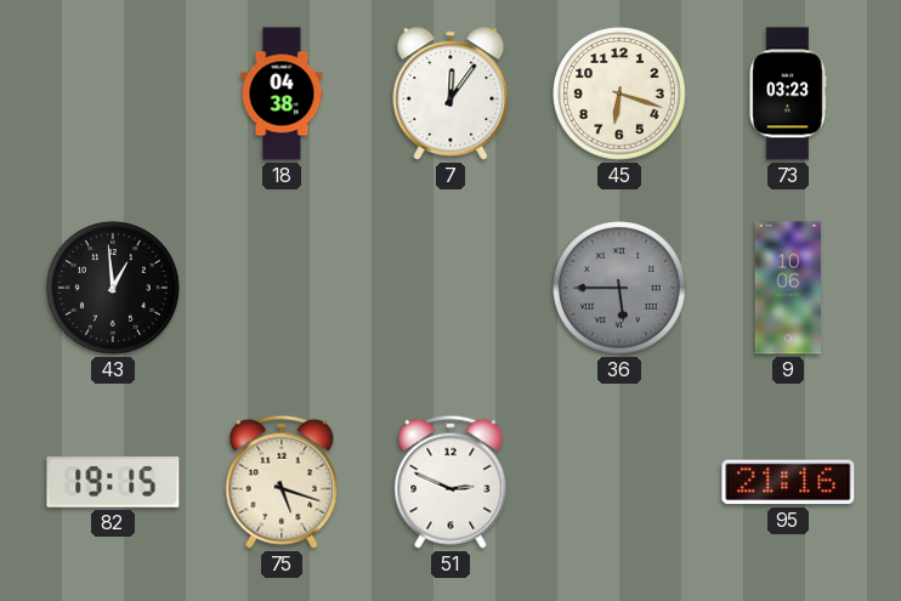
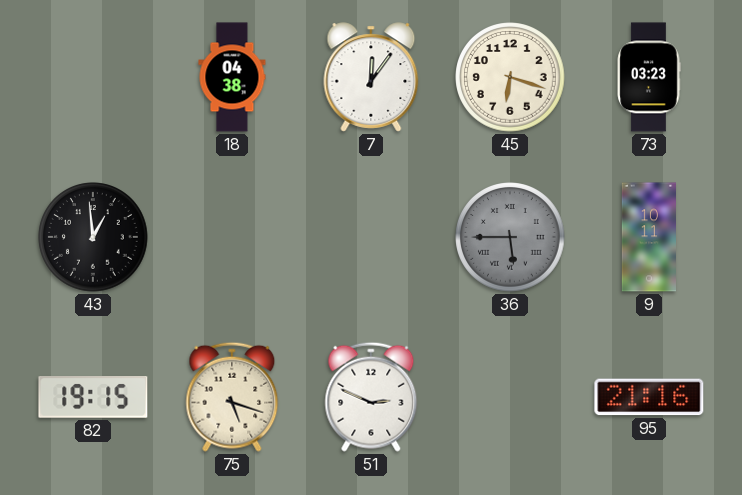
9: 10:06 -> 10:11
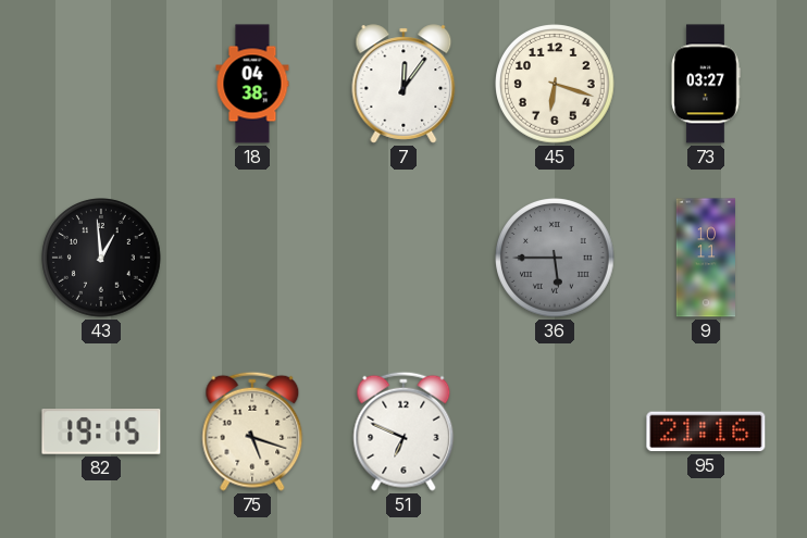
73: 03:23 -> 03:27
51: 2:49 -> 6:49
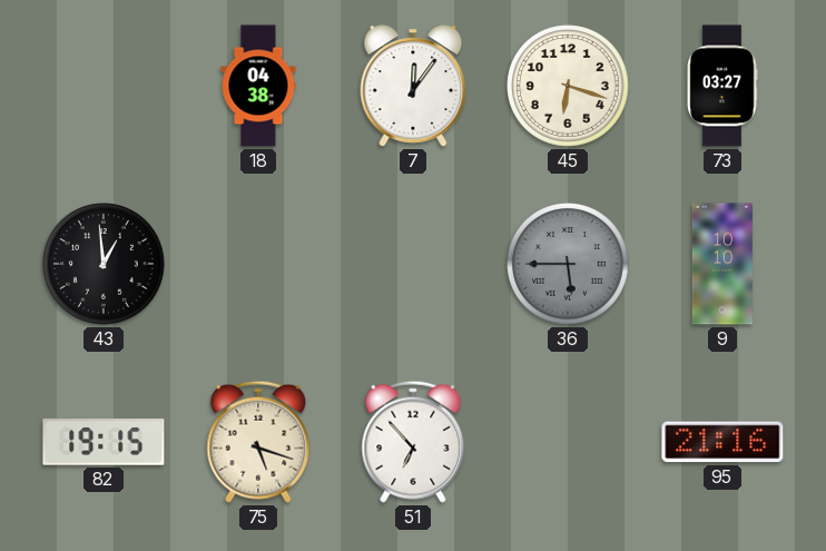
9: 10:11 -> 10:10
51: 6:49 -> 6:53
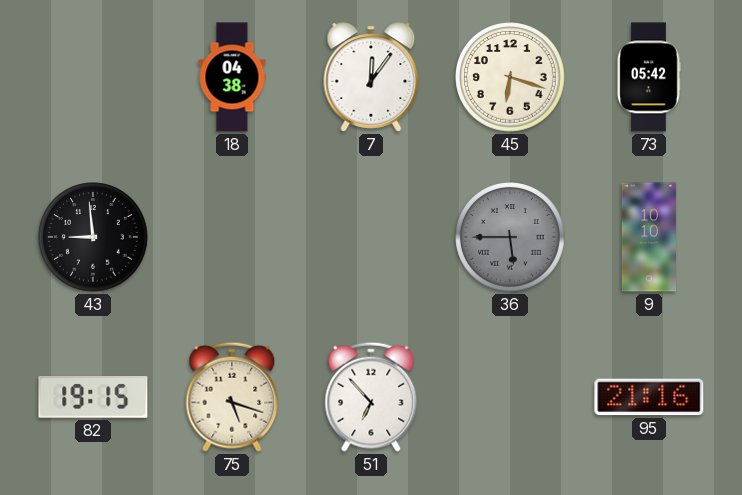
73: 03:27 -> 05:42
43: 12:59 -> 8:59
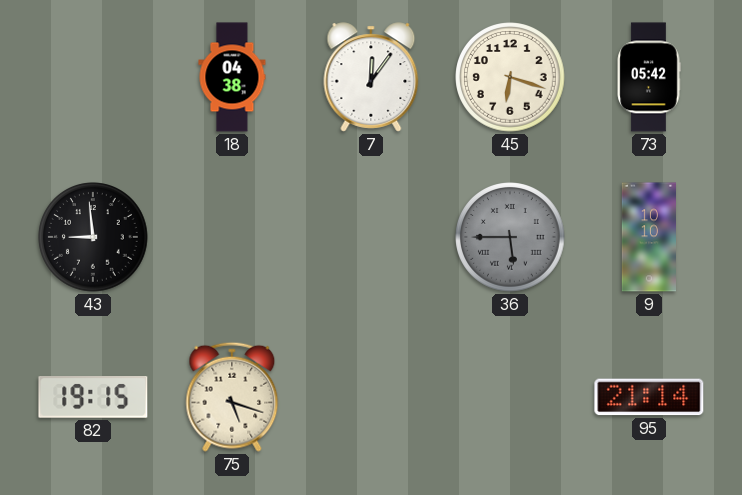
51: 6:53 -> none
95: 21:16 -> 21:14
